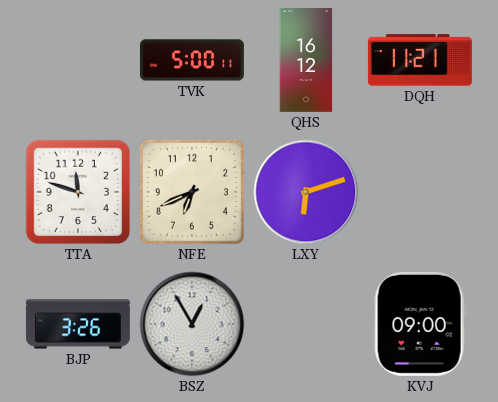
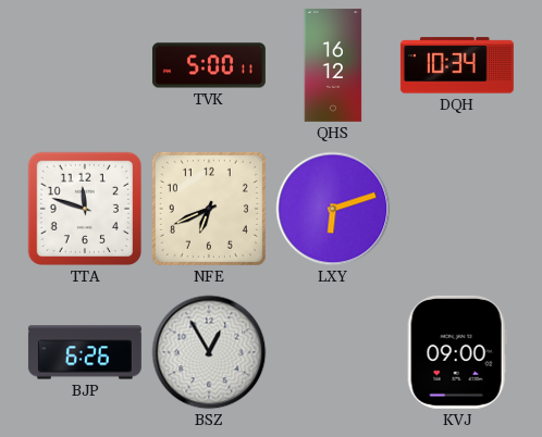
DQH: 11:21 -> 10:34
BJP: 3:26 -> 6:26
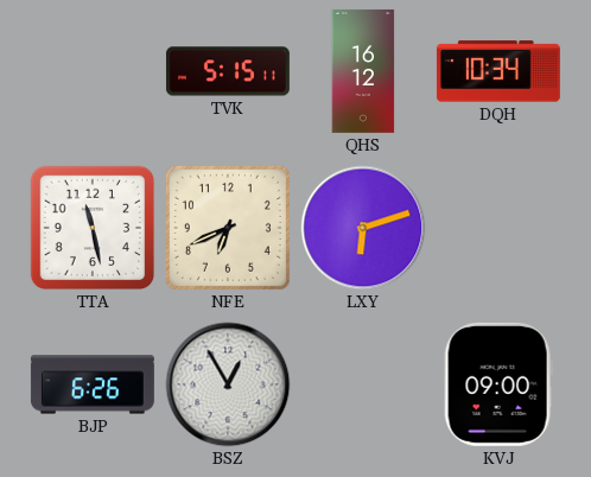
TVK: 5:00 -> 5:15
TTA: 11:48 -> 11:28
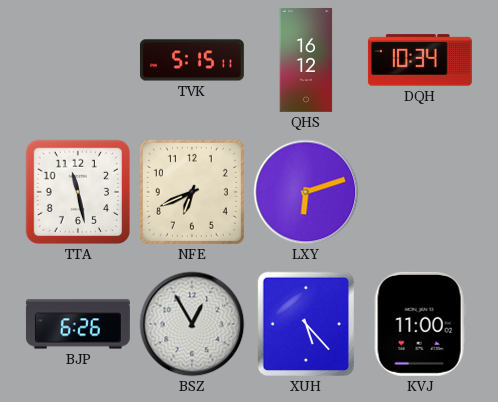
XUH: none -> 5:23
KVJ: 09:00 -> 11:00
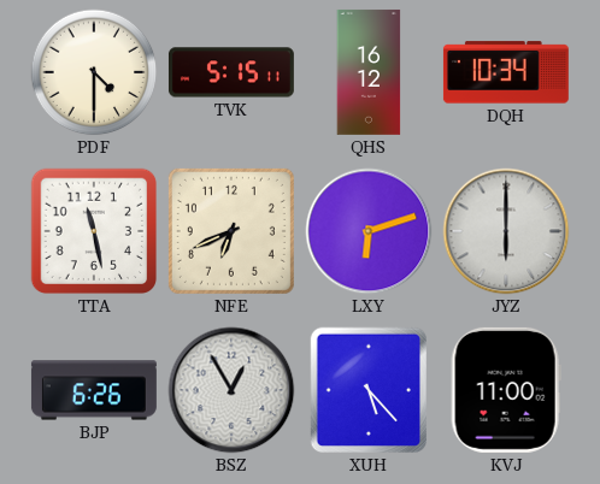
PDF: none -> 4:30
JYZ: none -> 6:00
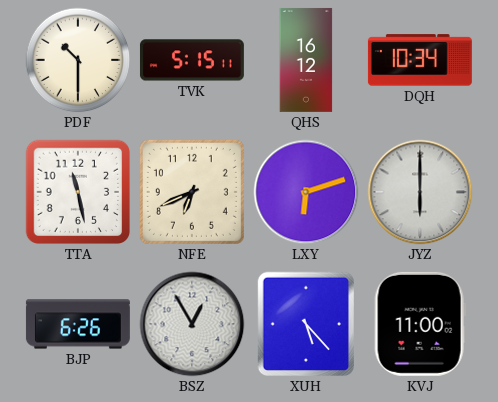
PDF: 4:30 -> 10:30
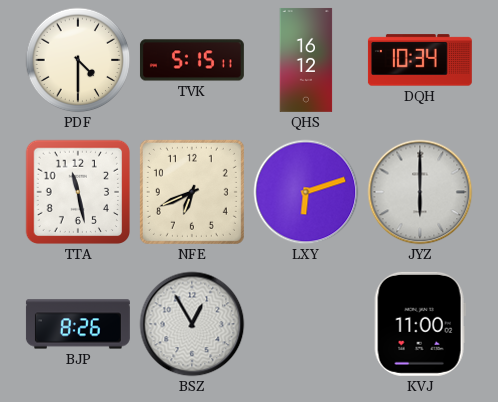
PDF: 10:30 -> 4:30
BJP: 6:26 -> 8:26
XUH: 5:23 -> none
